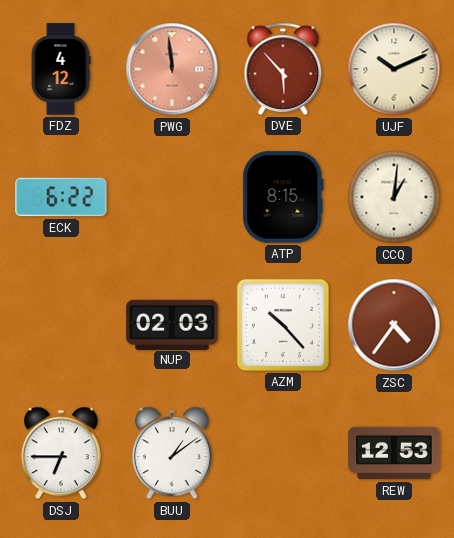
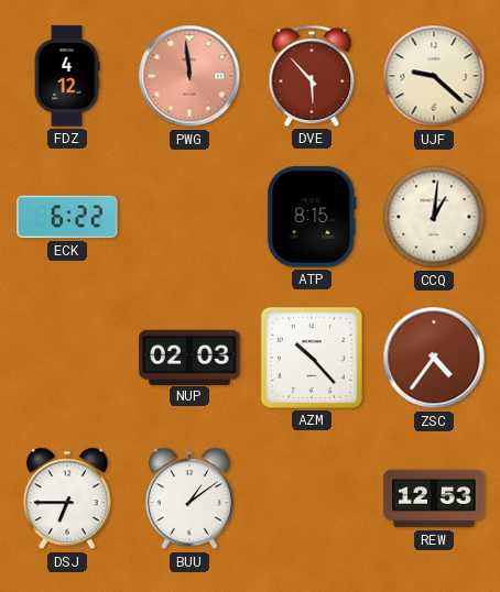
UJF: 10:11 -> 9:22
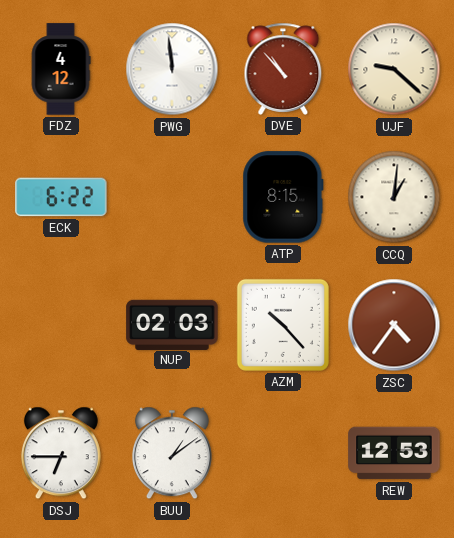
PWG dial: salmon -> white
DVE: 5:53 -> 10:53
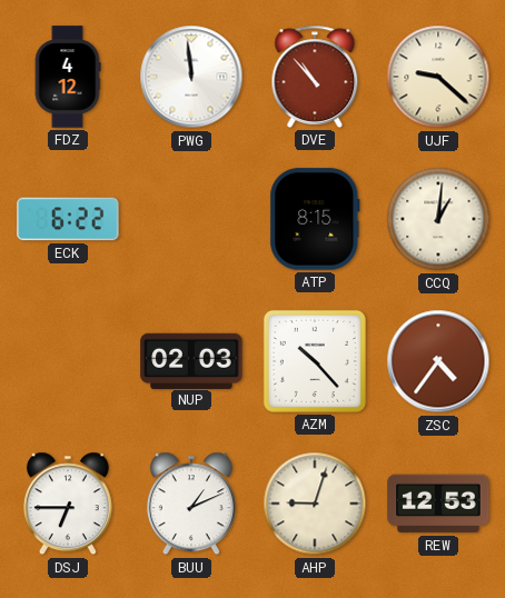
BUU: 1:09 -> 1:11
AHP: none -> 9:03
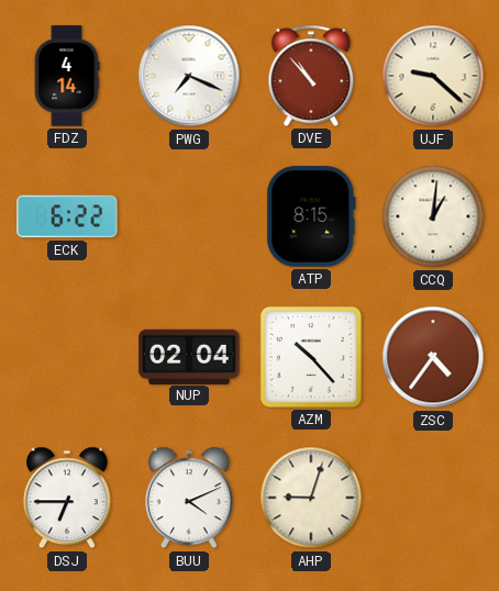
FDZ: 4:12 -> 4:14
PWG: 11:59 -> 7:19
NUP: 02:03 -> 02:04
BUU: 1:11 -> 4:11
REW: 12:53 -> none
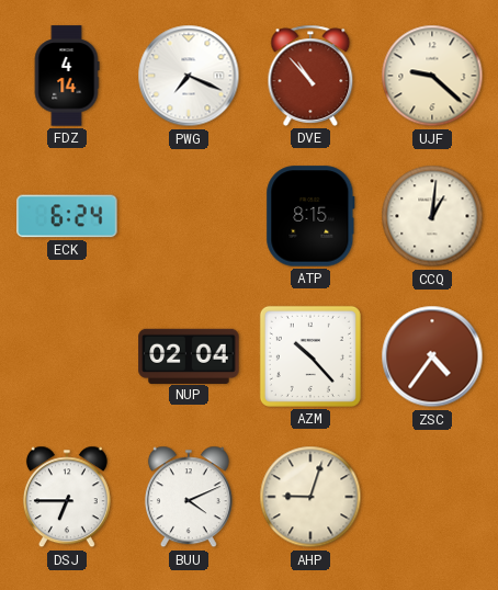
ECK: 6:22 -> 6:24
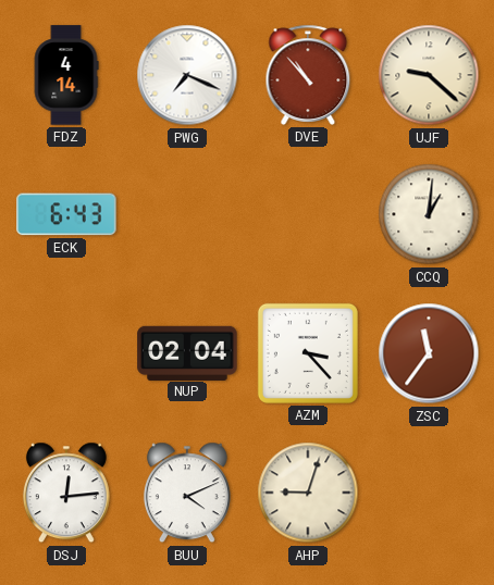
ECK: 6:24 -> 6:43
ATP: 8:15 -> none
AZM: 10:23 -> 3:23
ZSC: 4:36 -> 11:36
DSJ: 6:45 -> 12:14
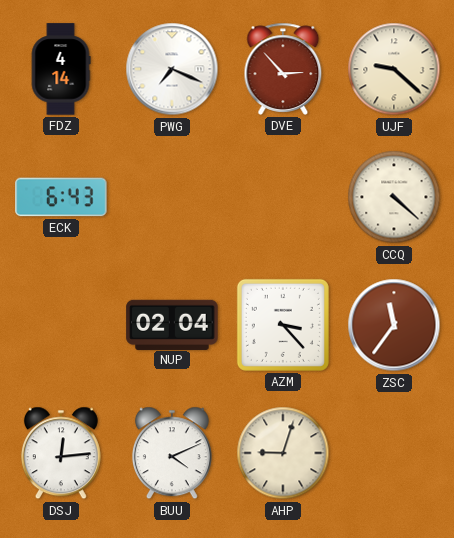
DVE: 10:53 -> 2:53
CCQ: 1:01 -> 4:22
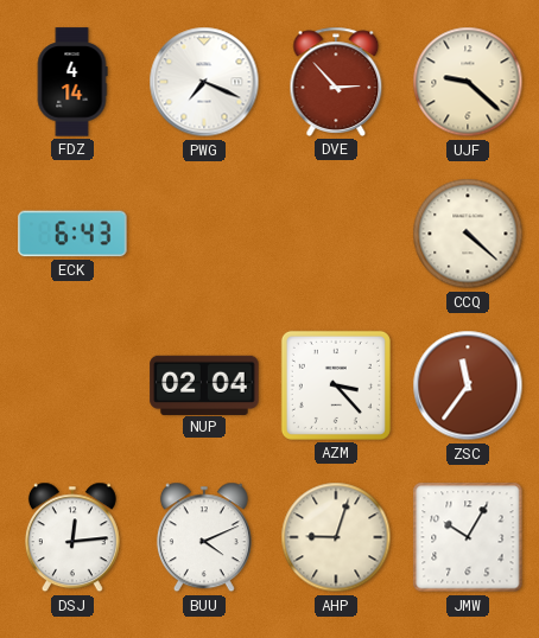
JMW: none -> 10:05
